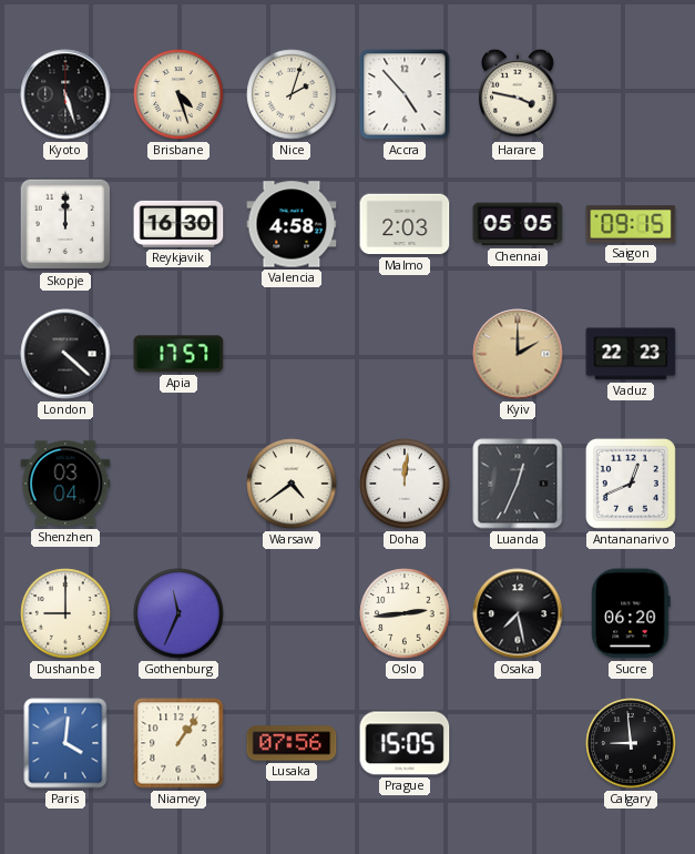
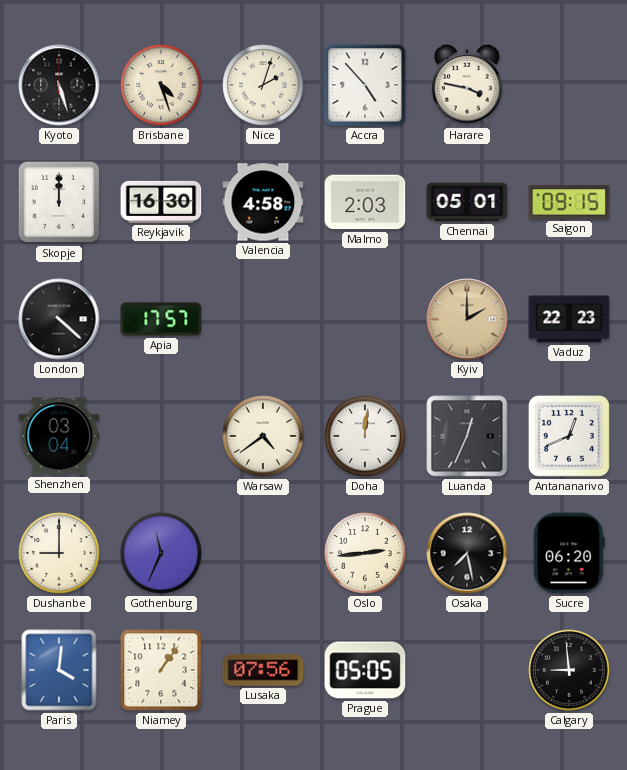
Chennai: 05:05 -> 05:01
Prague: 15:05 -> 05:05
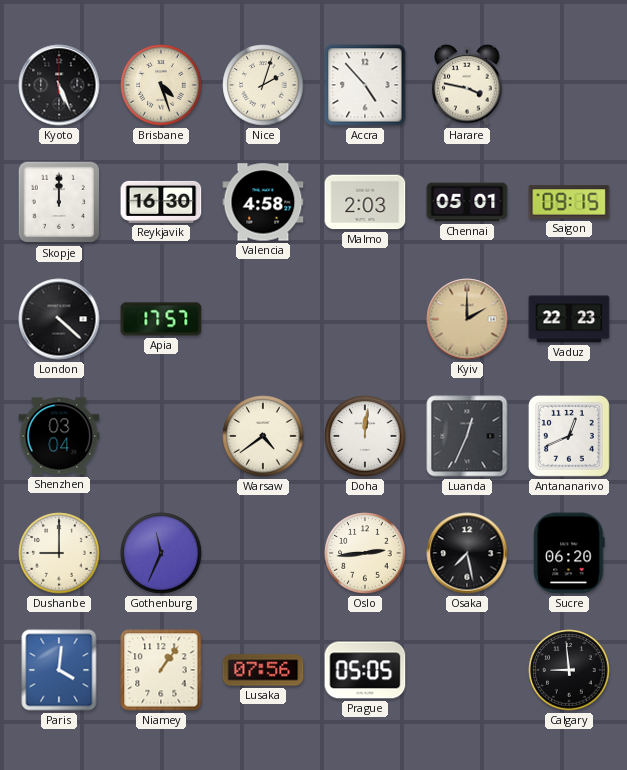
Kyoto: 5:27 -> 5:26
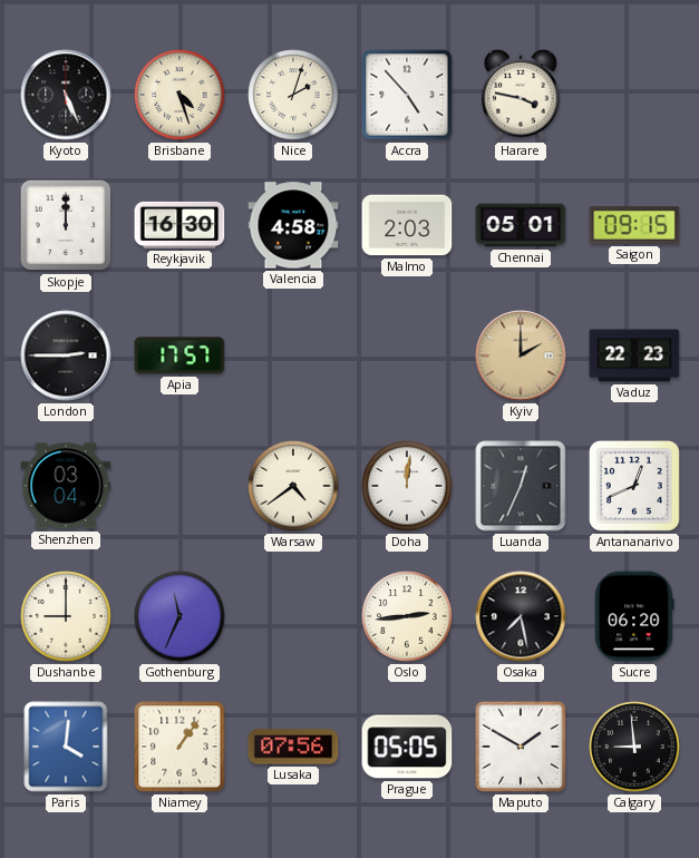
London: 4:22 -> 2:45
Maputo: none -> 1:50
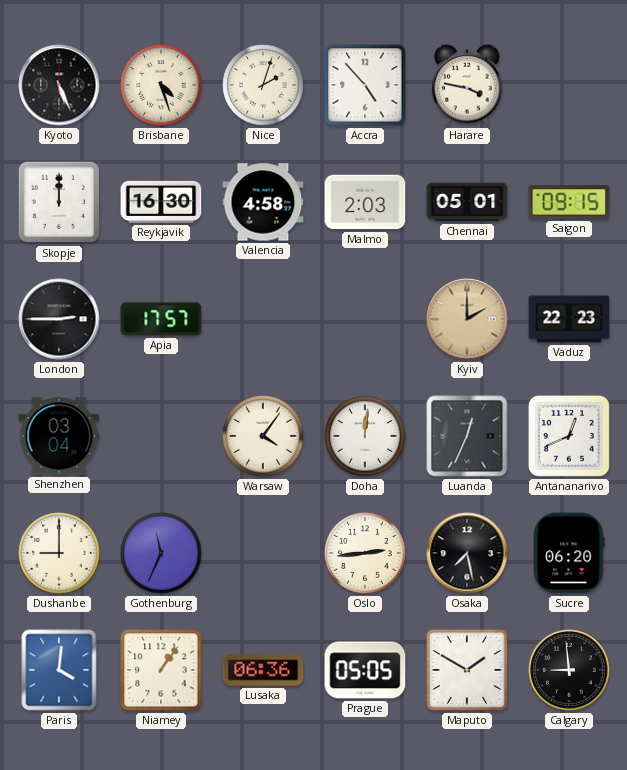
Warsaw: 4:39 -> 4:06
Lusaka: 07:56 -> 06:36
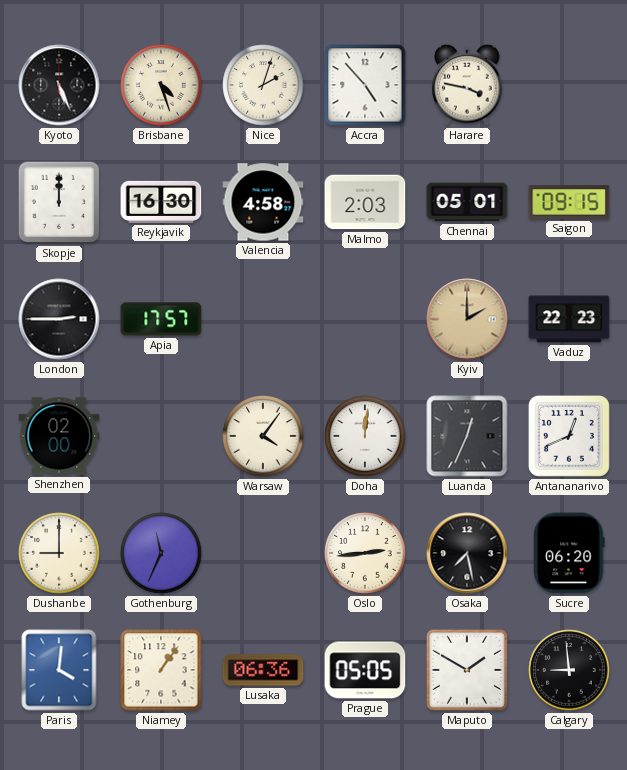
Shenzhen: 03:04 -> 02:00
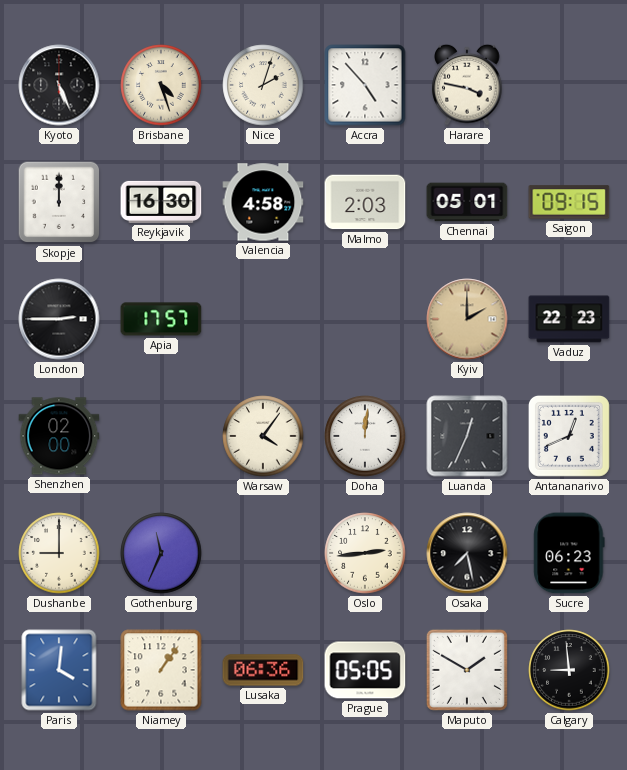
Sucre: 06:20 -> 06:23
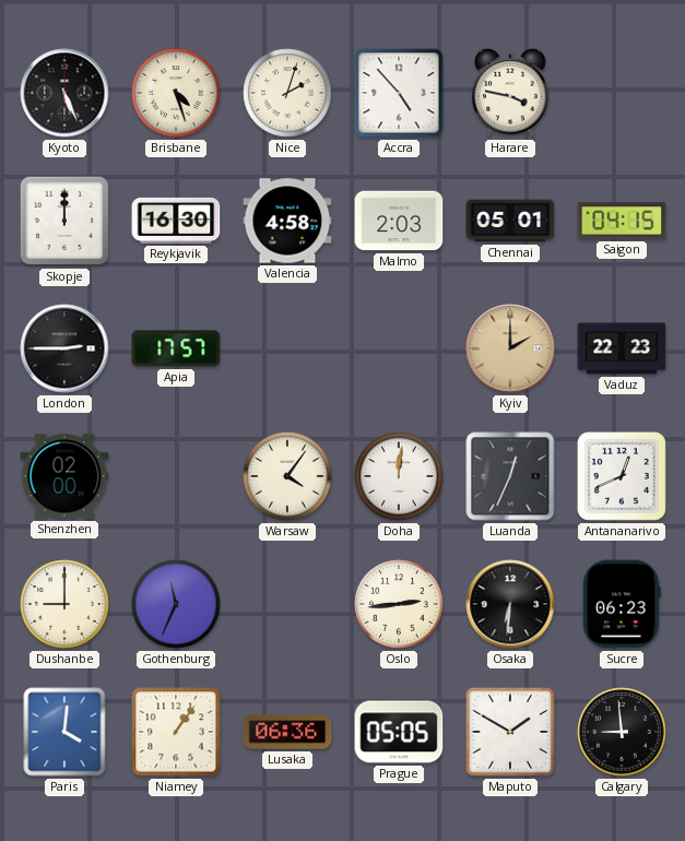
Saigon: 09:15 -> 04:15
Osaka: 7:28 -> 6:31
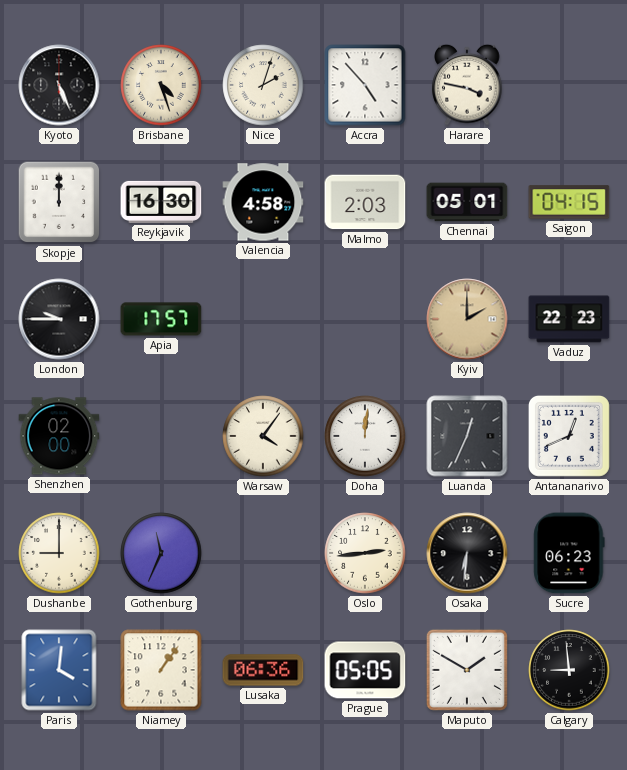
London: 2:45 -> 9:45
